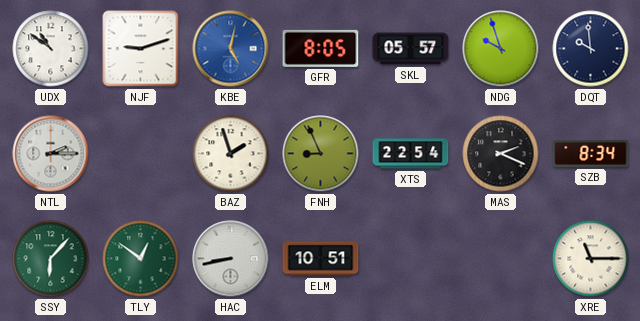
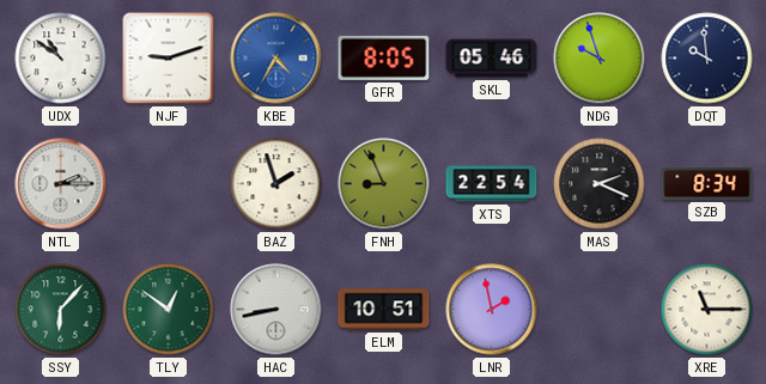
KBE: 5:02 -> 4:35
SKL: 05:57 -> 05:46
LNR: none -> 1:58
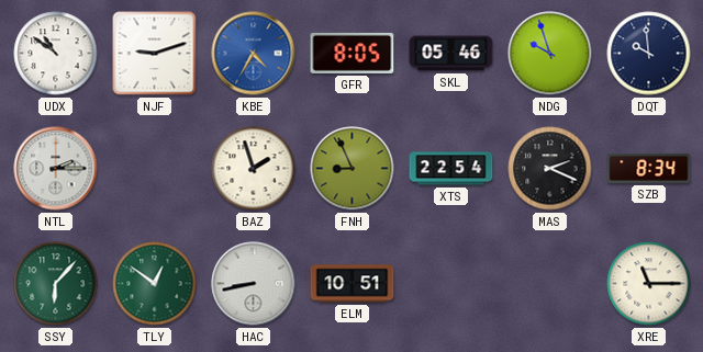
LNR: 1:58 -> none
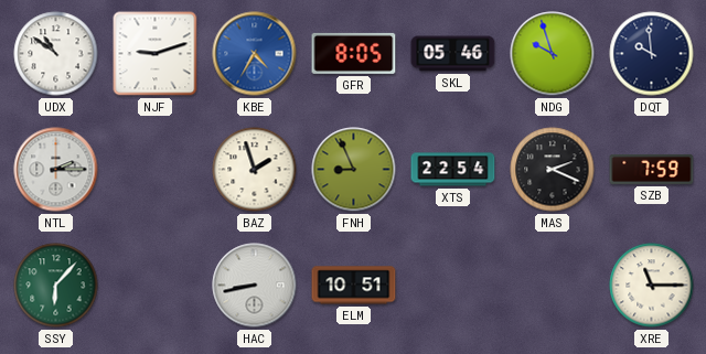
SZB: 8:34 -> 7:59
TLY: 12:51 -> none
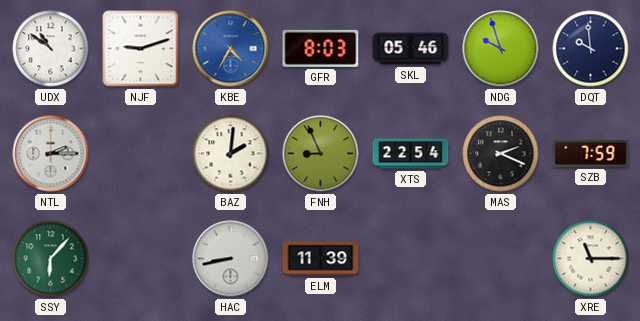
GFR: 8:05 -> 8:03
BAZ: 1:57 -> 2:01
ELM: 10:51 -> 11:39
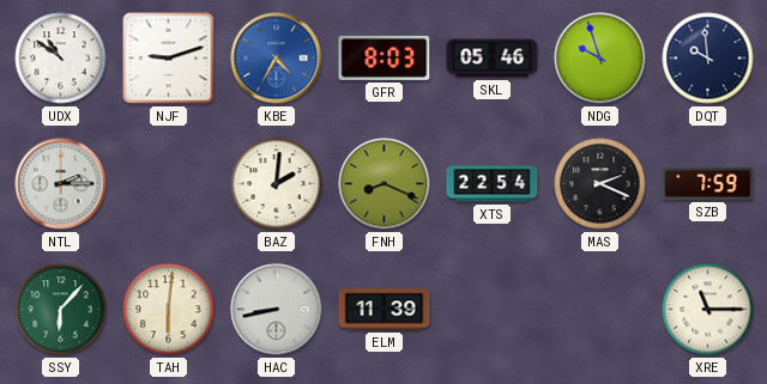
FNH: 8:56 -> 8:19
TAH: none -> 6:01
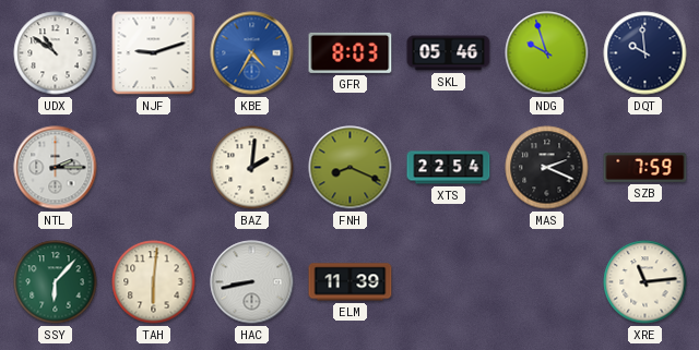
XRE: 11:15 -> 11:14
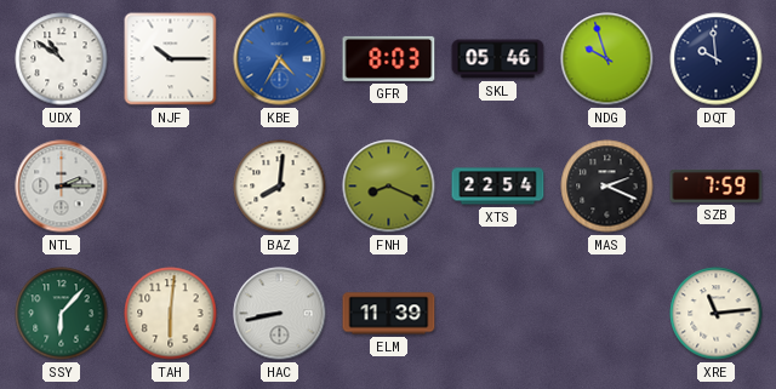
NJF: 9:12 -> 10:15
BAZ: 2:01 -> 8:01
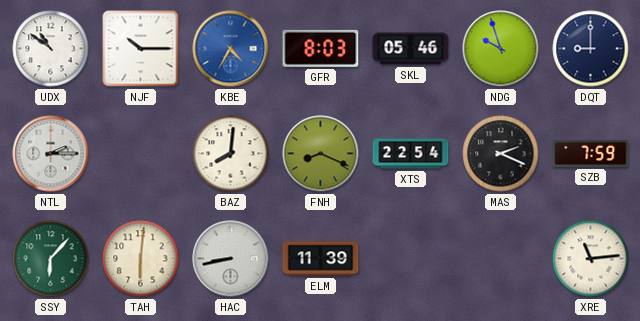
DQT: 9:59 -> 9:00
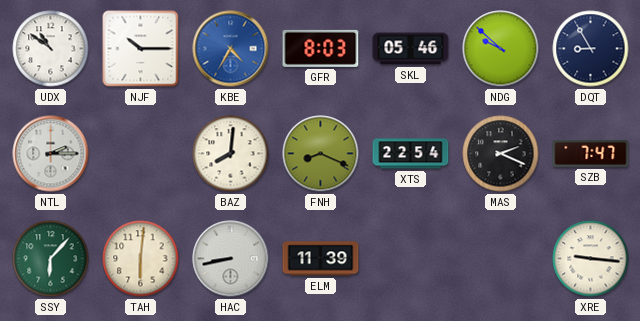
NDG: 9:57 -> 9:52
DQT: 9:00 -> 8:55
SZB: 7:59 -> 7:47
XRE: 11:14 -> 9:16
